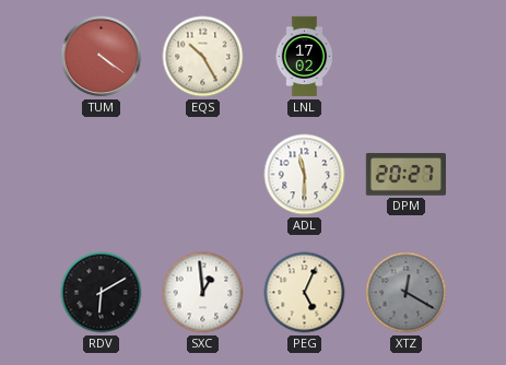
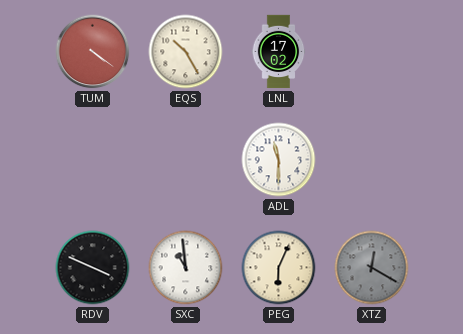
DPM: 20:27 -> none
RDV: 6:10 -> 3:49
SXC: 12:59 -> 10:59
PEG: 5:04 -> 6:04
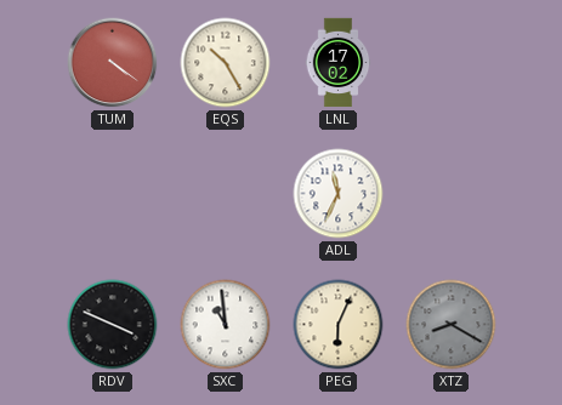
ADL: 11:30 -> 11:34
XTZ: 12:20 -> 8:20
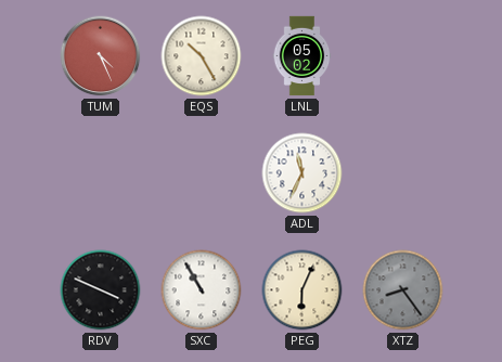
TUM: 4:21 -> 4:26
LNL: 17:02 -> 05:02
SXC: 10:59 -> 10:55
XTZ: 8:20 -> 8:24
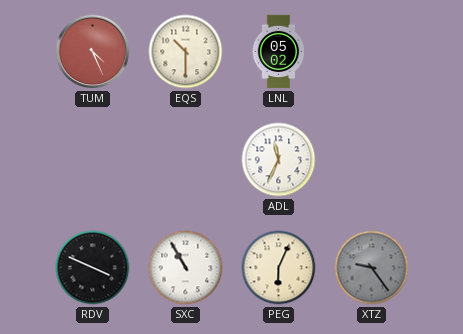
EQS: 10:25 -> 10:30
XTZ: 8:24 -> 9:24
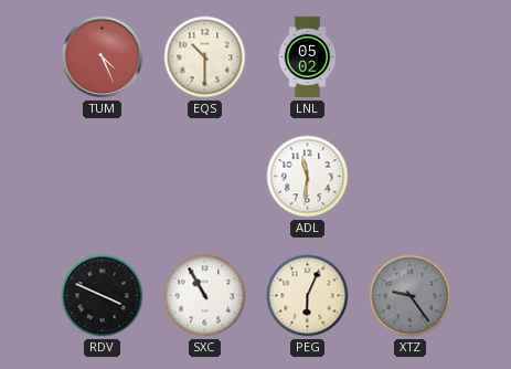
ADL: 11:34 -> 11:31
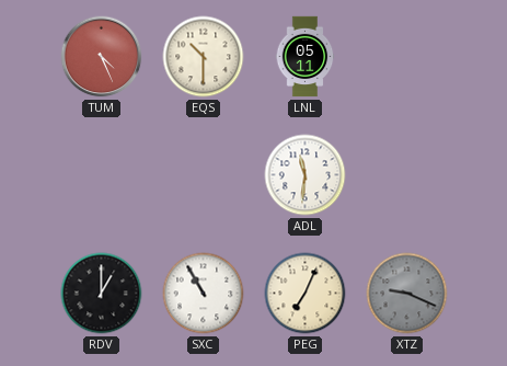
LNL: 05:02 -> 05:11
RDV: 3:49 -> 1:00
PEG: 6:04 -> 7:04
XTZ: 9:24 -> 9:19
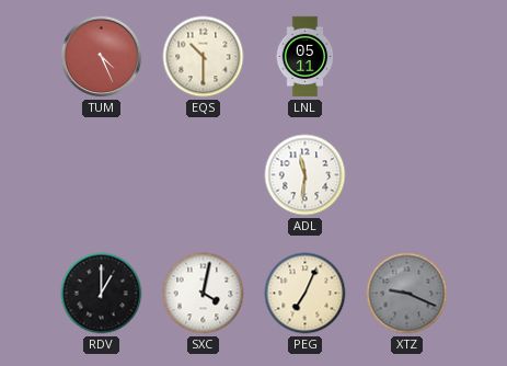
SXC: 10:55 -> 4:02
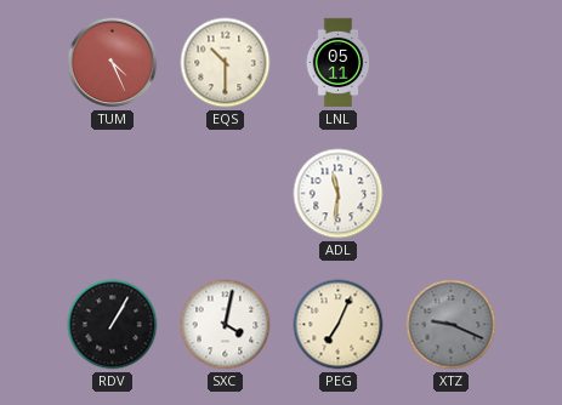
RDV: 1:00 -> 1:05
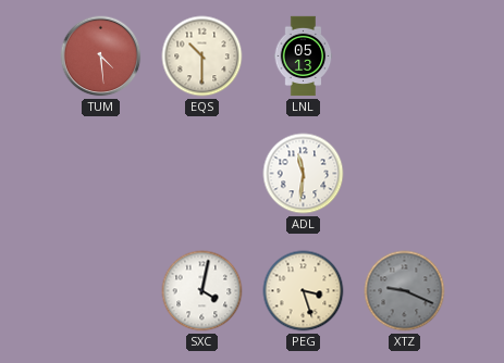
TUM: 4:26 -> 4:29
LNL: 05:11 -> 05:13
RDV: 1:05 -> none
PEG: 7:04 -> 3:27
